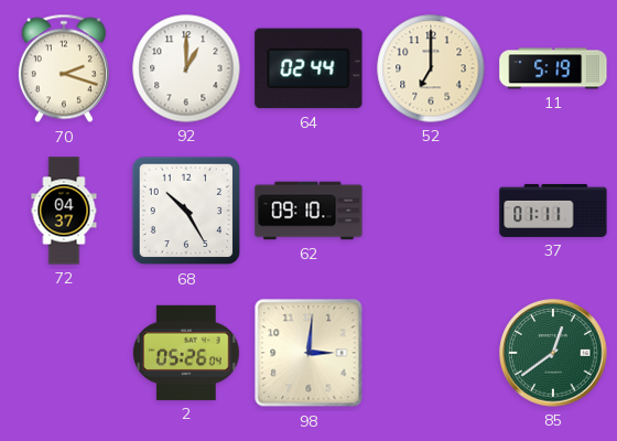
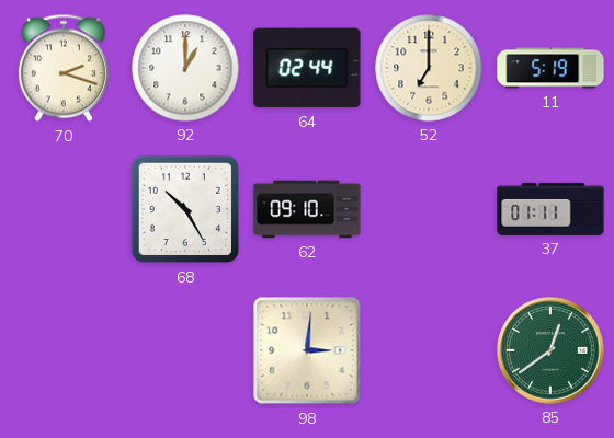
72: 04:37 -> none
2: 05:26 -> none
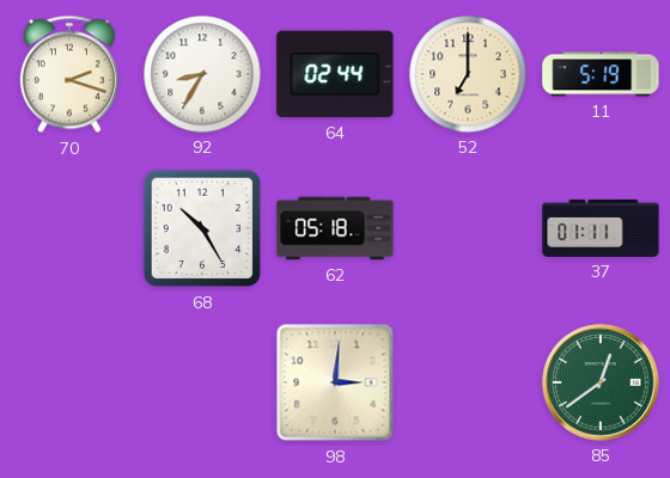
92: 1:00 -> 8:35
62: 09:10 -> 05:18
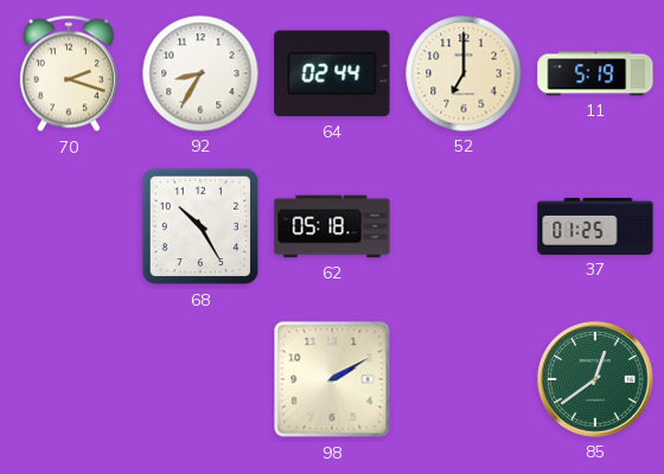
37: 01:11 -> 01:25
98: 3:01 -> 2:10
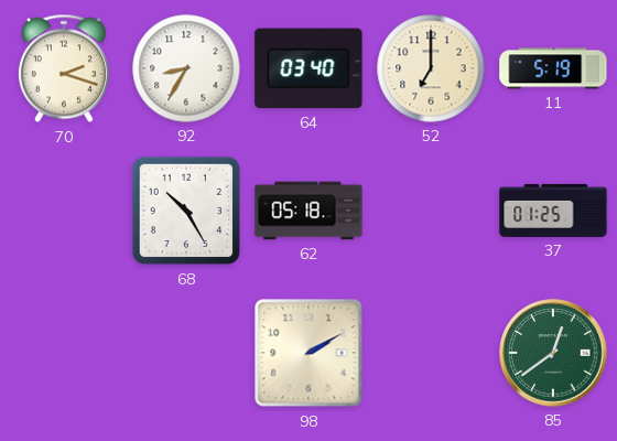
64: 02:44 -> 03:40
